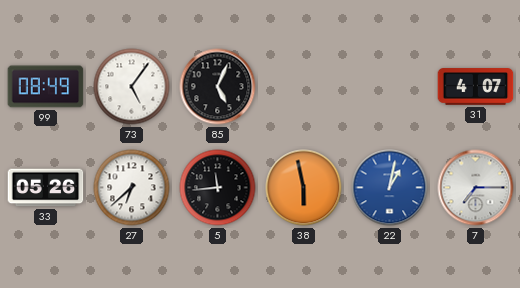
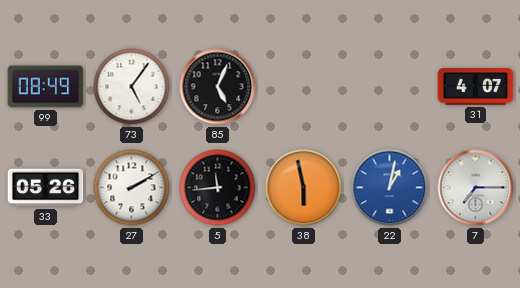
27: 6:38 -> 2:10
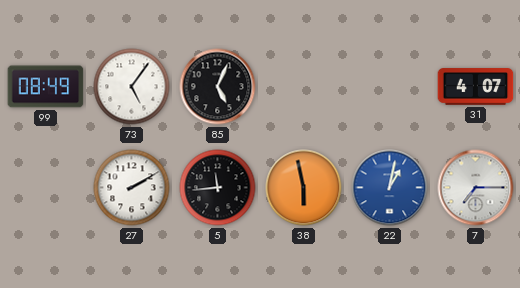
33: 05:26 -> none
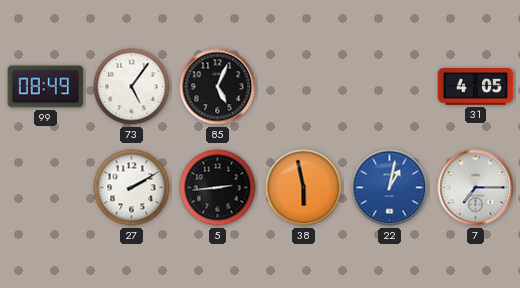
31: 4:07 -> 4:05
5: 11:44 -> 2:44
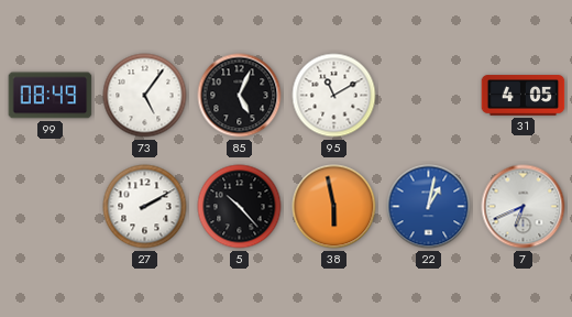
95: none -> 11:10
5: 2:44 -> 10:23
7: 7:15 -> 6:41
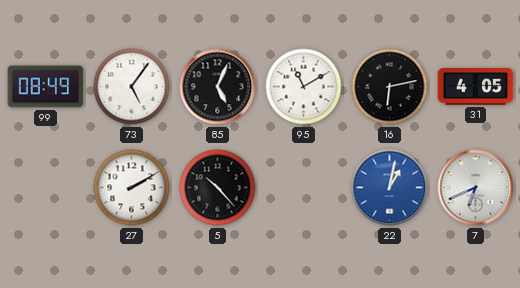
16: none -> 6:13
38: 5:58 -> none
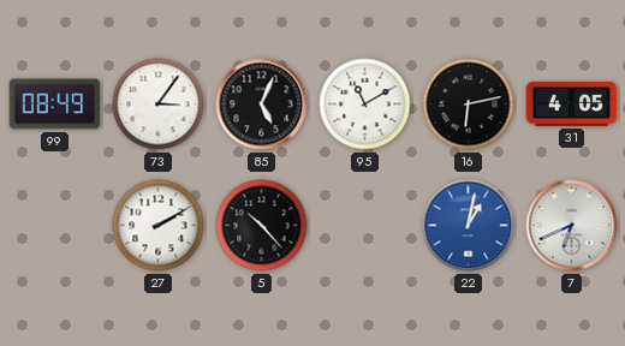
73: 5:06 -> 3:06
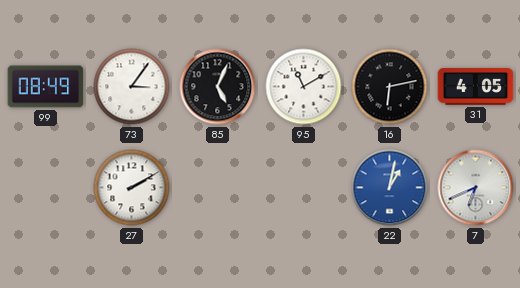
5: 10:23 -> none
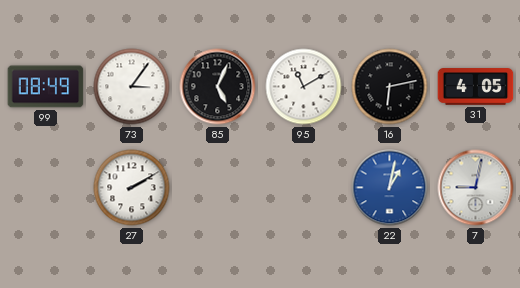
7: 6:41 -> 9:02
